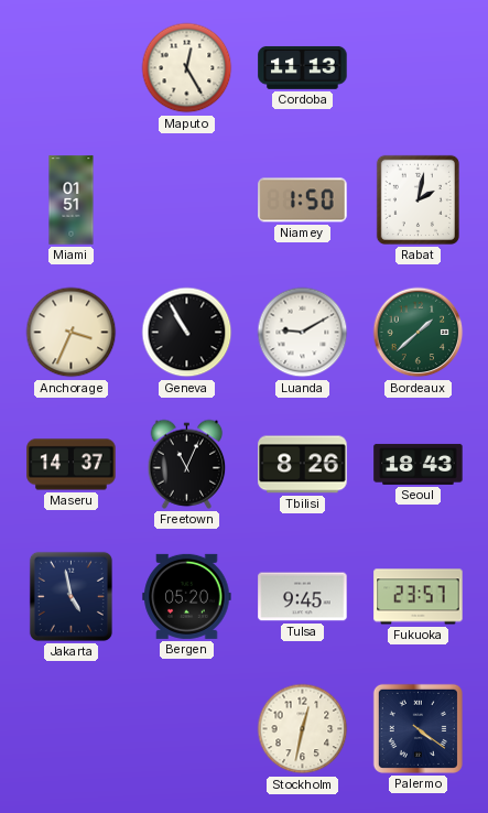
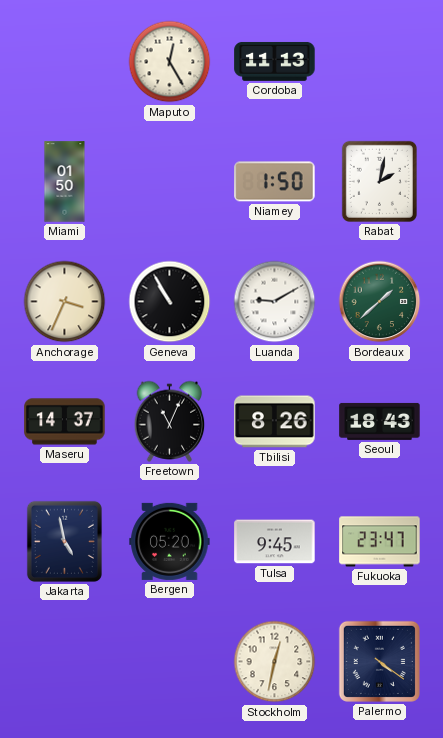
Miami: 01:51 -> 01:50
Fukuoka: 23:57 -> 23:47
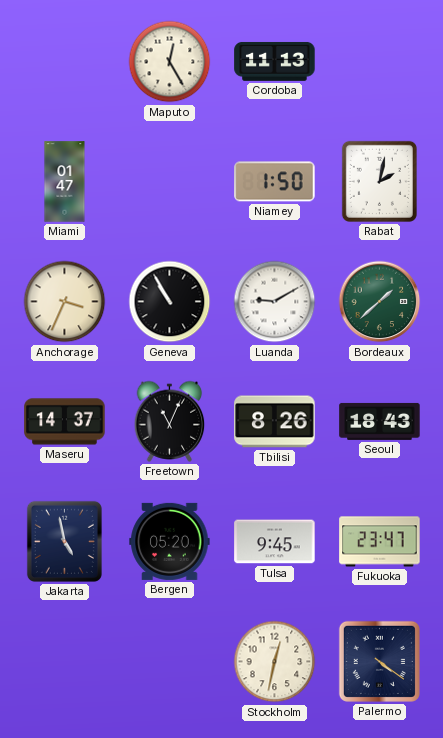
Miami: 01:50 -> 01:47
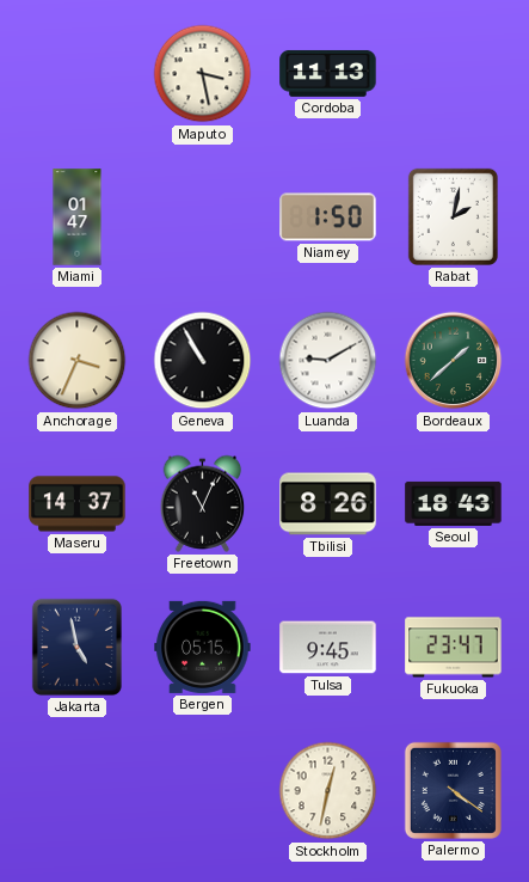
Maputo: 12:25 -> 3:28
Bergen: 05:20 -> 05:15
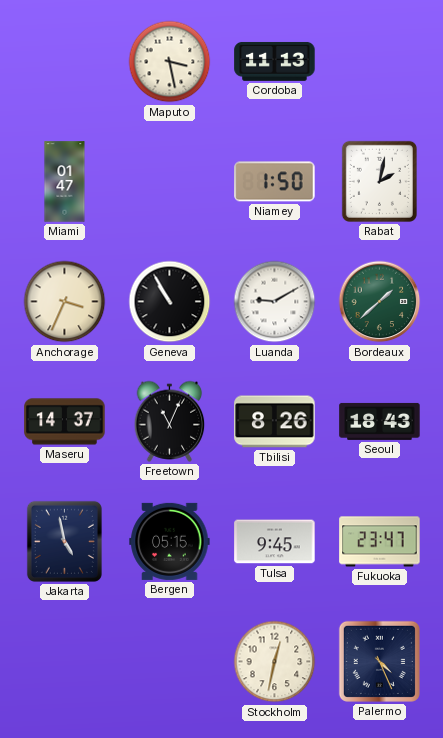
Palermo: 4:21 -> 4:26
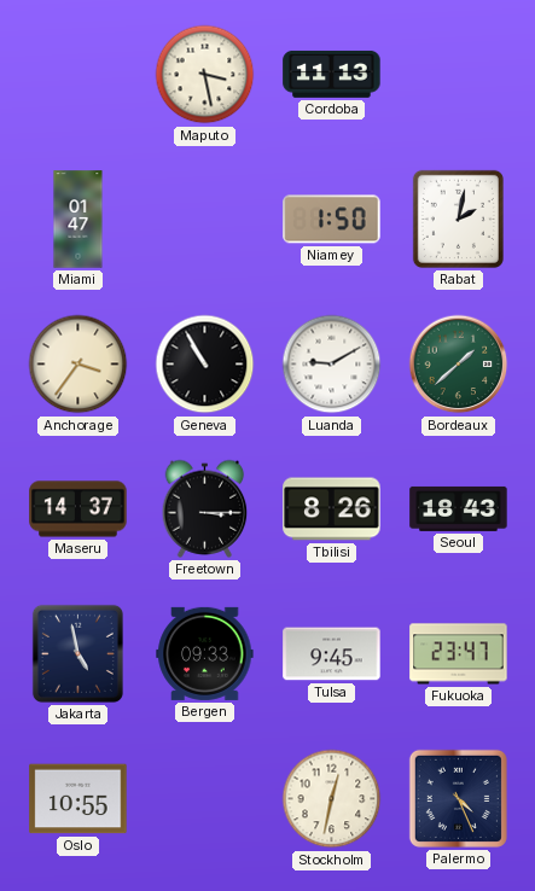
Anchorage: 3:34 -> 3:36
Freetown: 11:04 -> 3:15
Bergen: 05:15 -> 09:33
Oslo: none -> 10:55
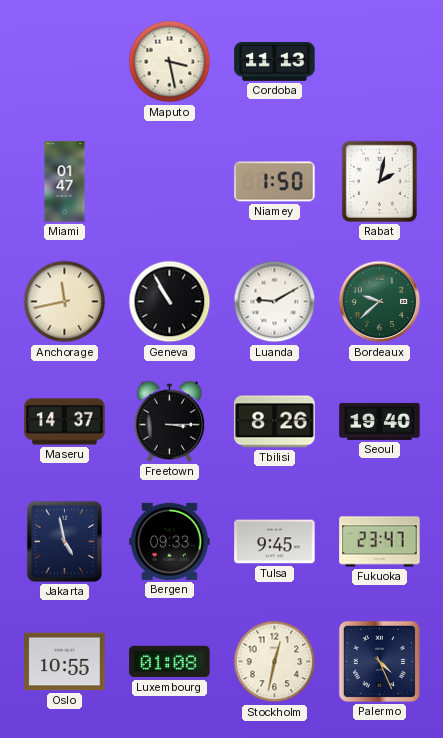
Anchorage: 3:36 -> 11:43
Bordeaux: 1:38 -> 9:38
Seoul: 18:43 -> 19:40
Luxembourg: none -> 01:08
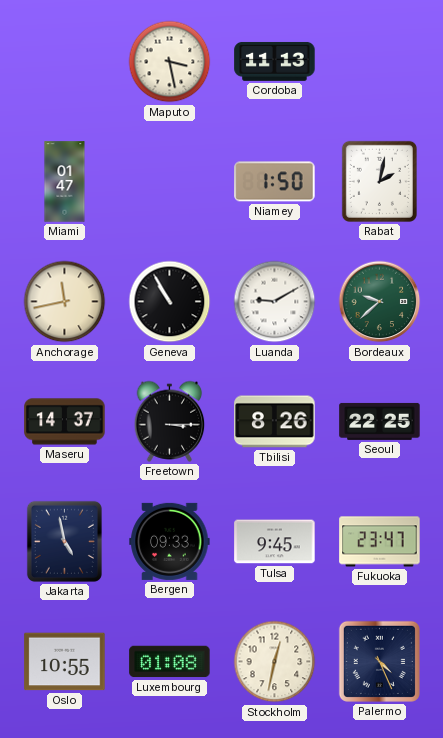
Seoul: 19:40 -> 22:25
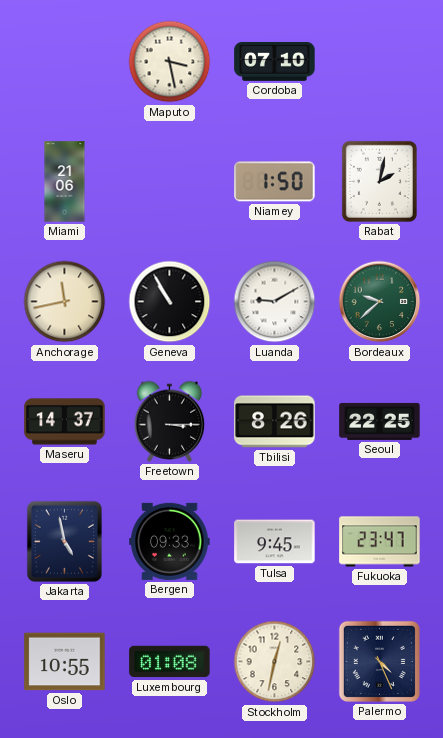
Cordoba: 11:13 -> 07:10
Miami: 01:47 -> 21:06
